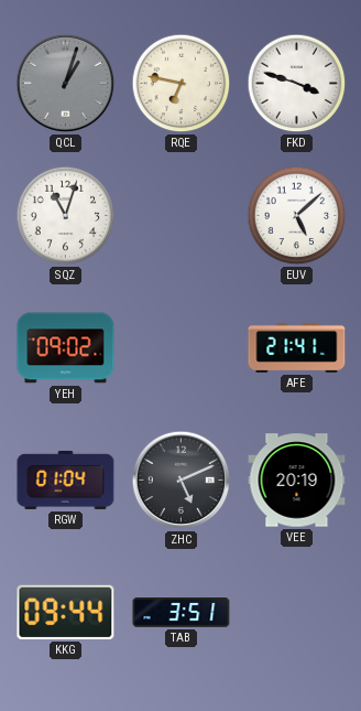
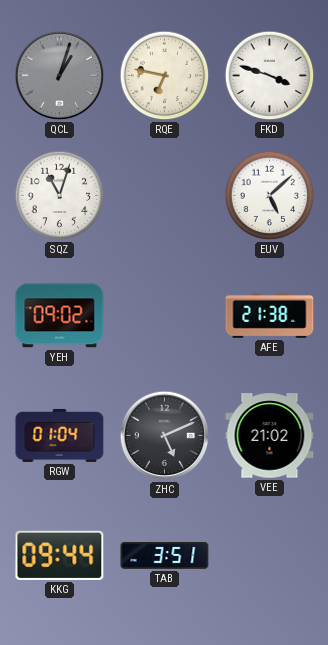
AFE: 21:41 -> 21:38
VEE: 20:19 -> 21:02
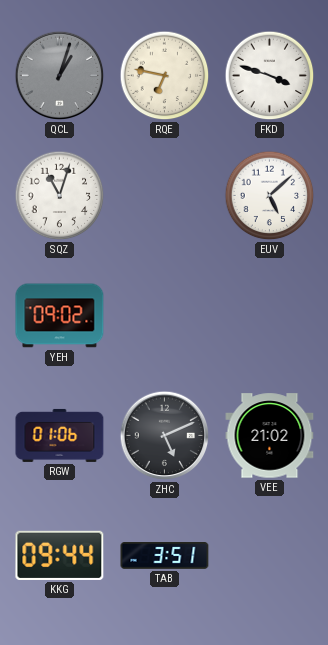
AFE: 21:38 -> none
RGW: 01:04 -> 01:06
